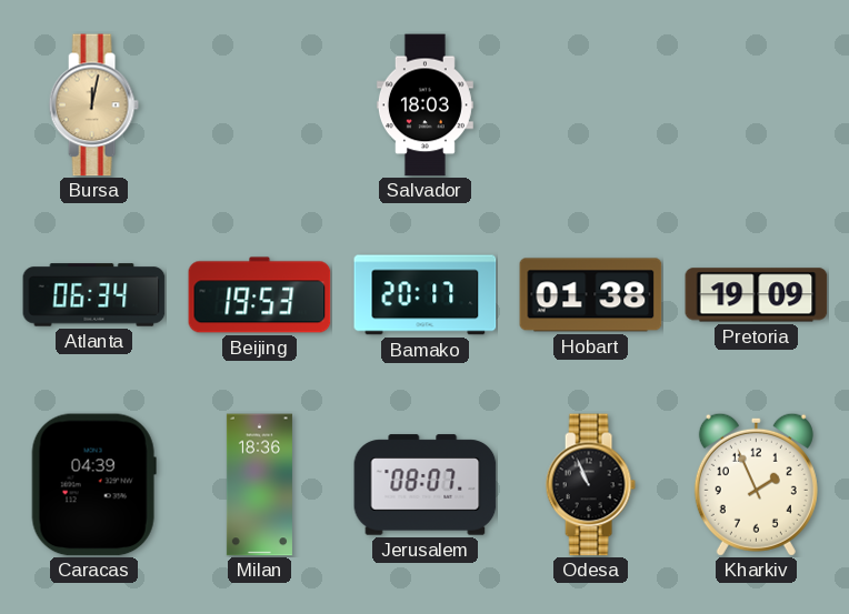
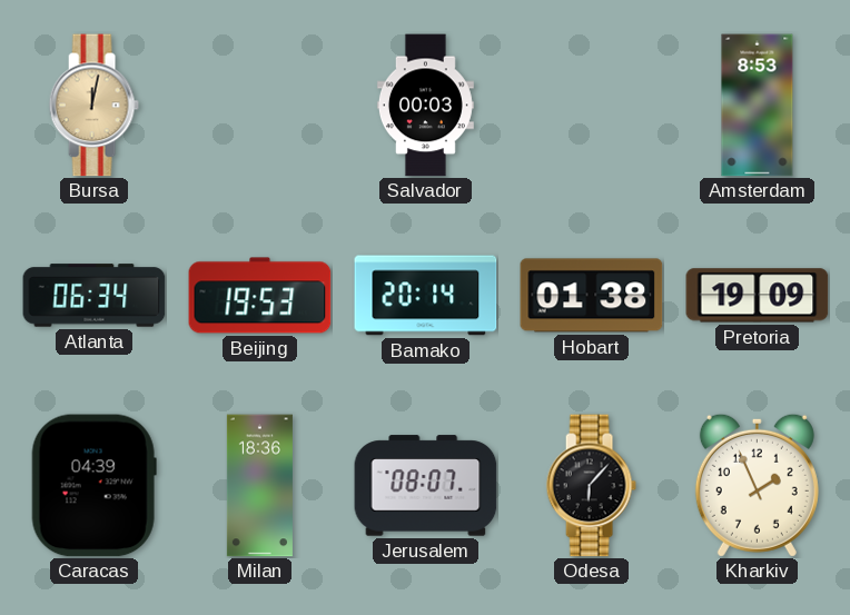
Salvador: 18:03 -> 00:03
Amsterdam: none -> 8:53
Bamako: 20:17 -> 20:14
Odesa: 10:56 -> 6:07
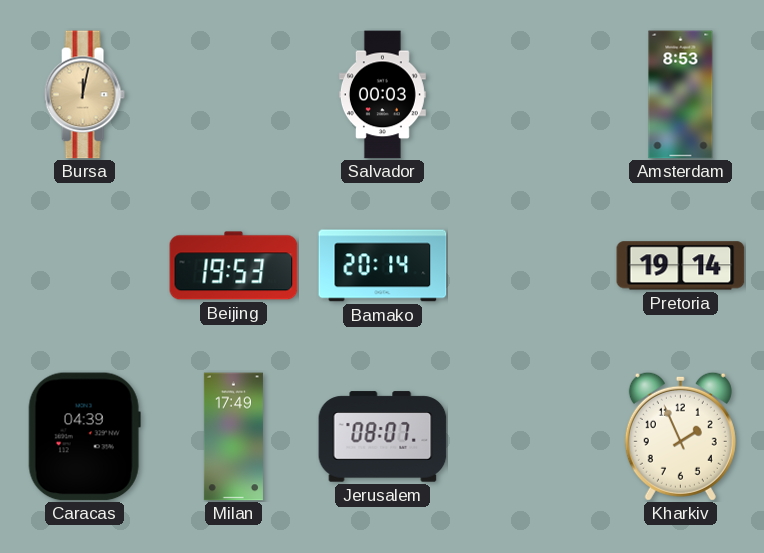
Atlanta: 06:34 -> none
Hobart: 01:38 -> none
Pretoria: 19:09 -> 19:14
Milan: 18:36 -> 17:49
Odesa: 6:07 -> none
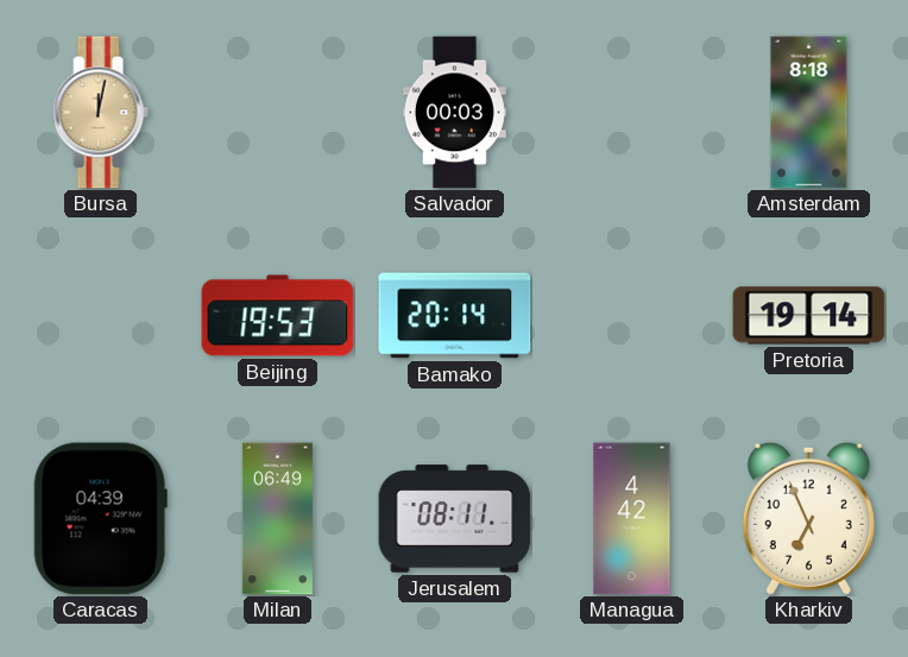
Amsterdam: 8:53 -> 8:18
Milan: 17:49 -> 06:49
Jerusalem: 08:07 -> 08:11
Managua: none -> 4:42
Kharkiv: 1:56 -> 6:56
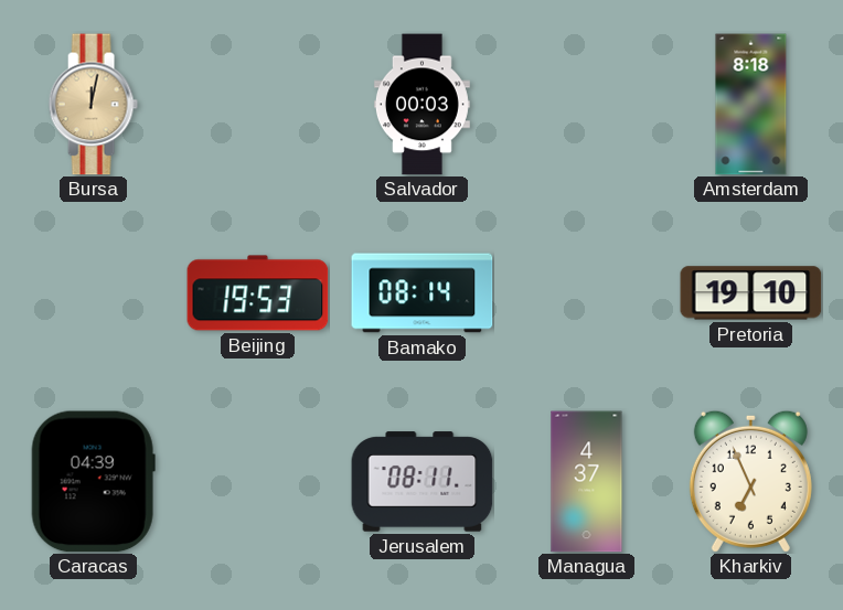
Bamako: 20:14 -> 08:14
Pretoria: 19:14 -> 19:10
Milan: 06:49 -> none
Managua: 4:42 -> 4:37
